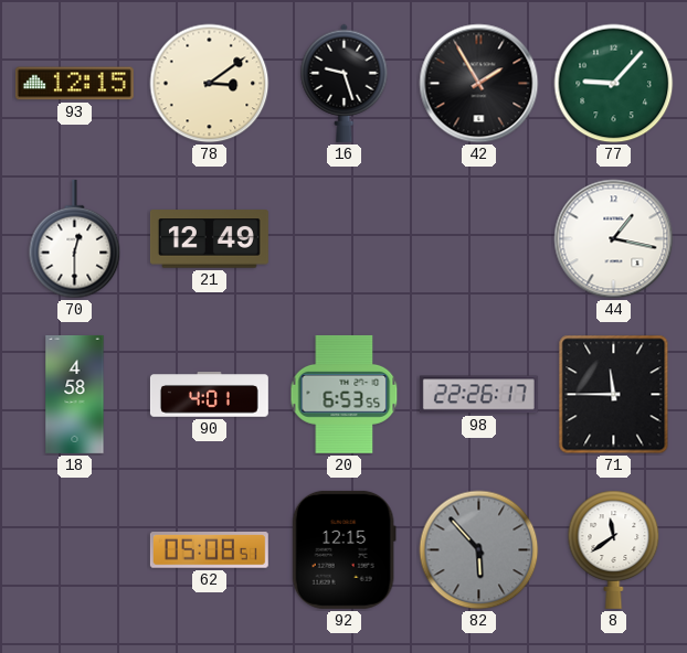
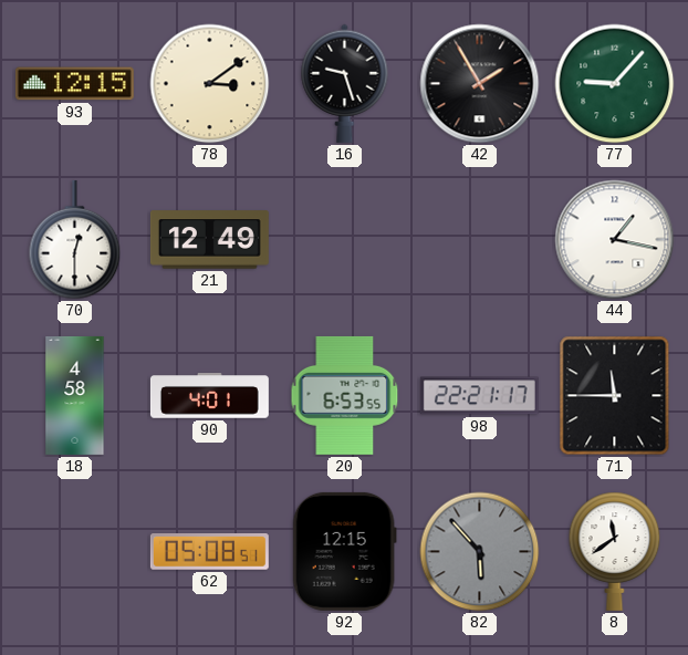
98: 22:26 -> 22:21
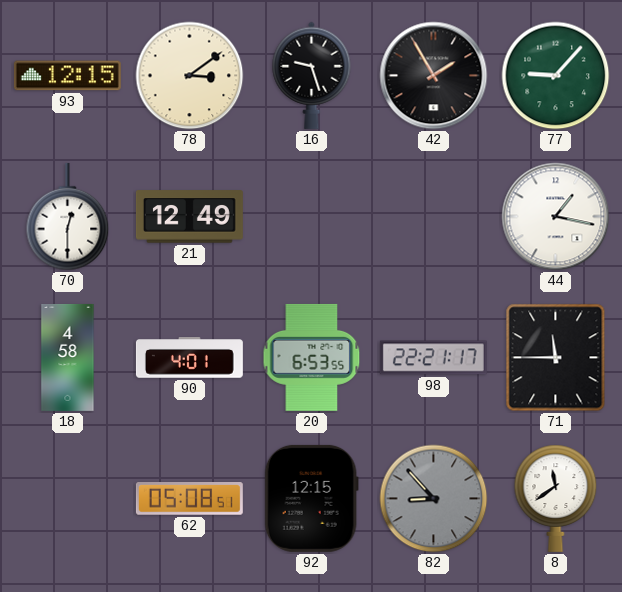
82: 5:53 -> 8:53
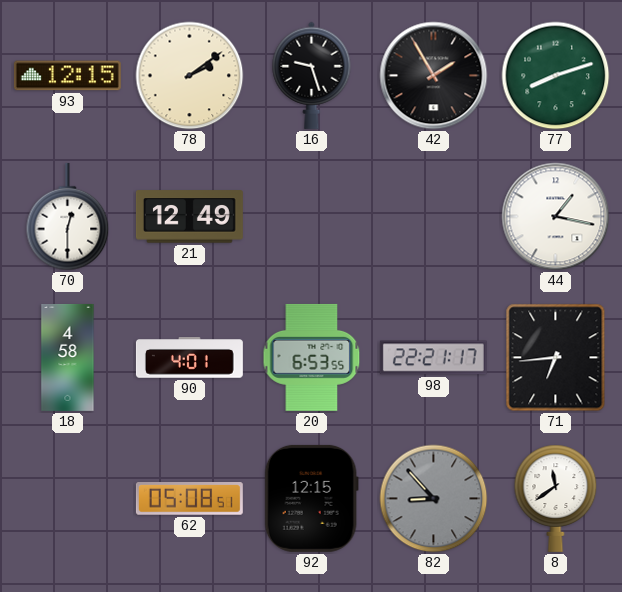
78: 3:09 -> 2:09
77: 9:07 -> 8:12
71: 11:45 -> 6:44
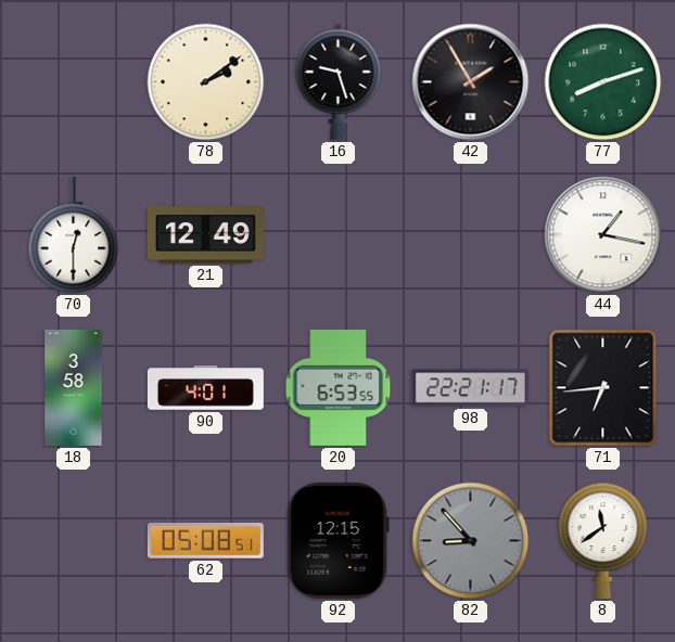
93: 12:15 -> none
18: 4:58 -> 3:58
